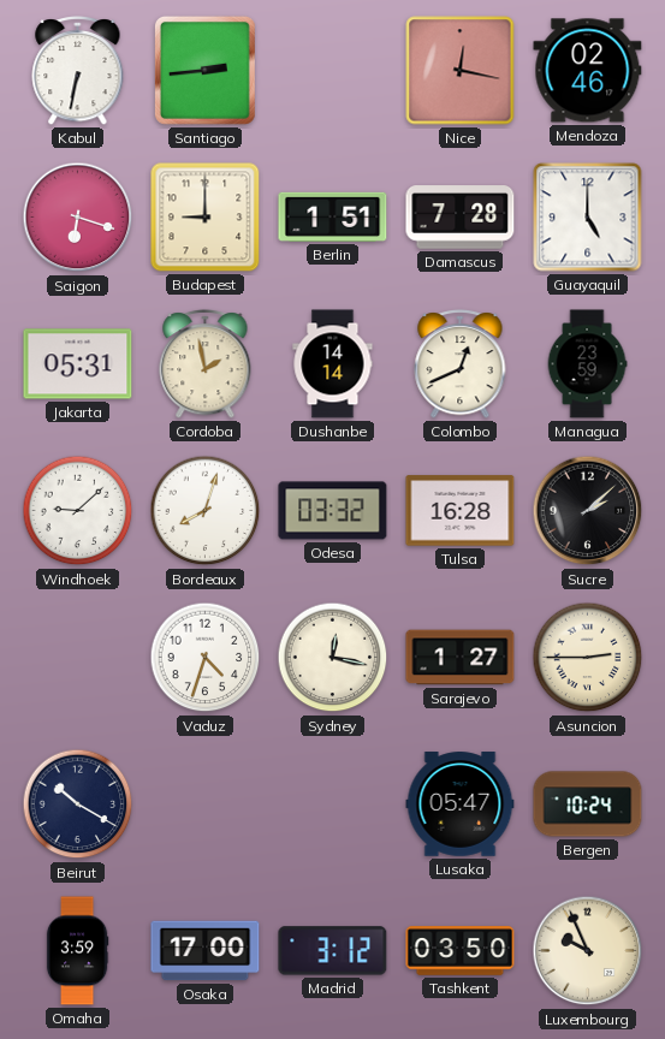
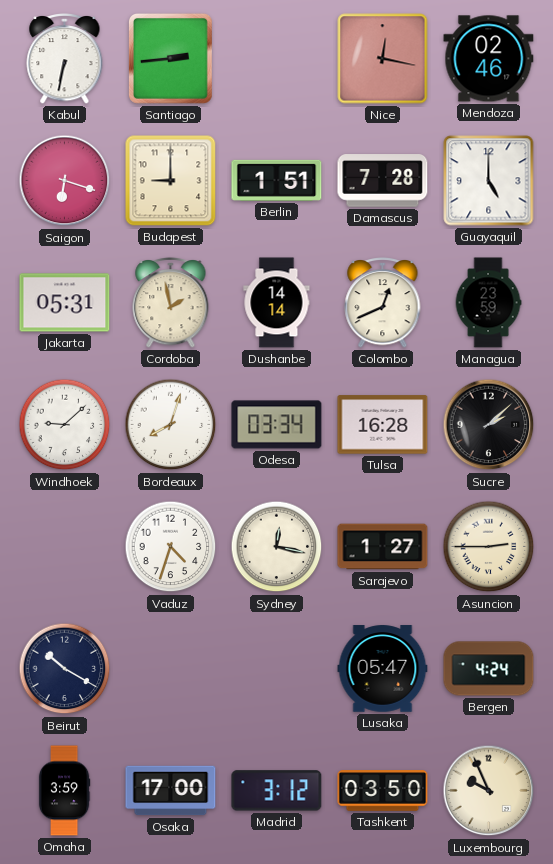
Odesa: 03:32 -> 03:34
Bergen: 10:24 -> 4:24
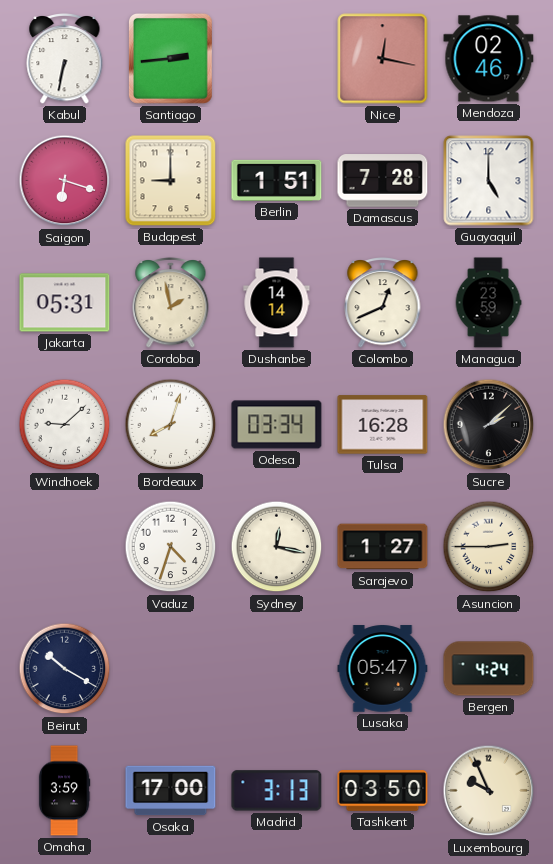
Madrid: 3:12 -> 3:13
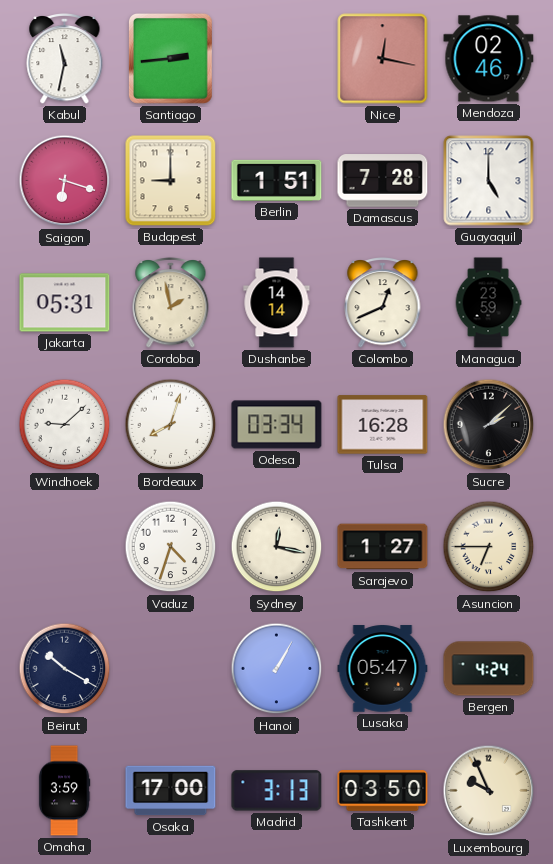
Kabul: 6:32 -> 11:32
Asuncion: 2:45 -> 6:45
Hanoi: none -> 1:05
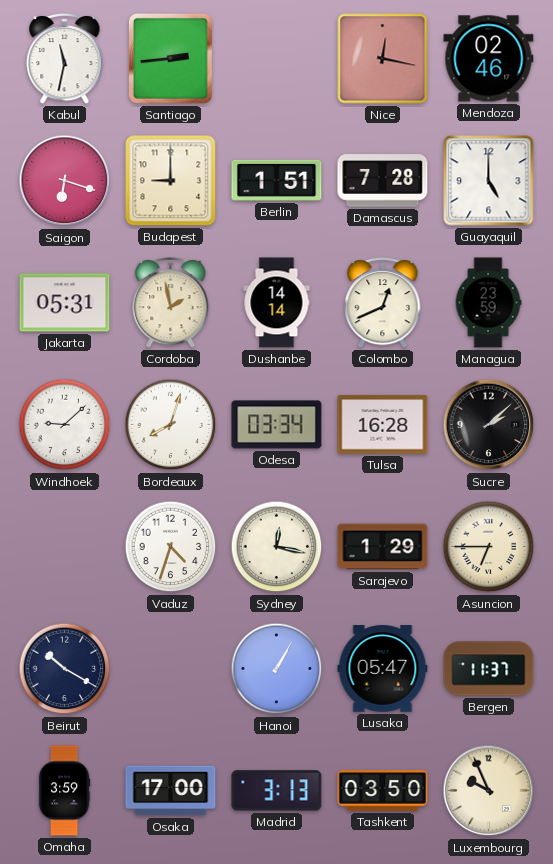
Sarajevo: 1:27 -> 1:29
Bergen: 4:24 -> 11:37
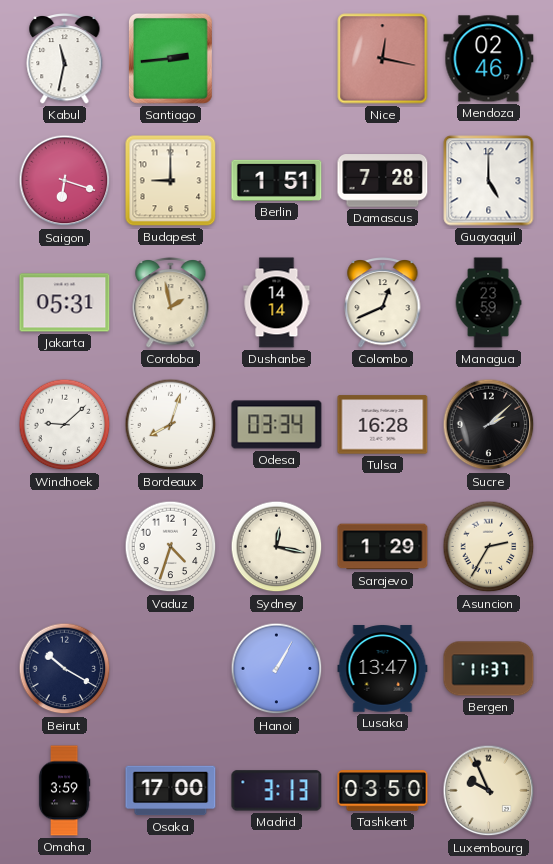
Asuncion: 6:45 -> 2:35
Lusaka: 05:47 -> 13:47
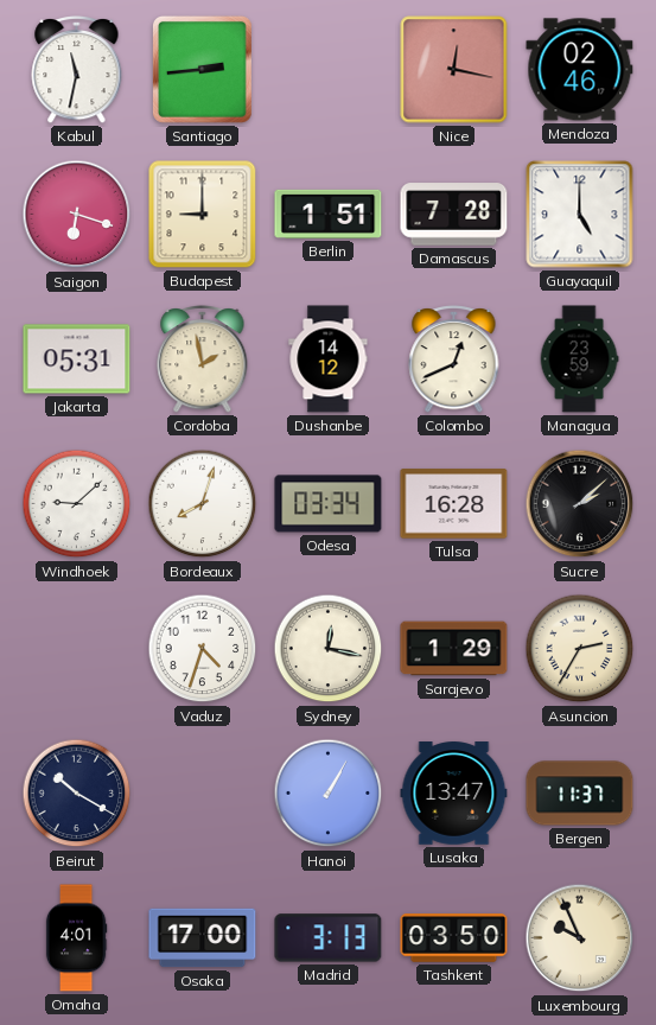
Dushanbe: 14:14 -> 14:12
Omaha: 3:59 -> 4:01
